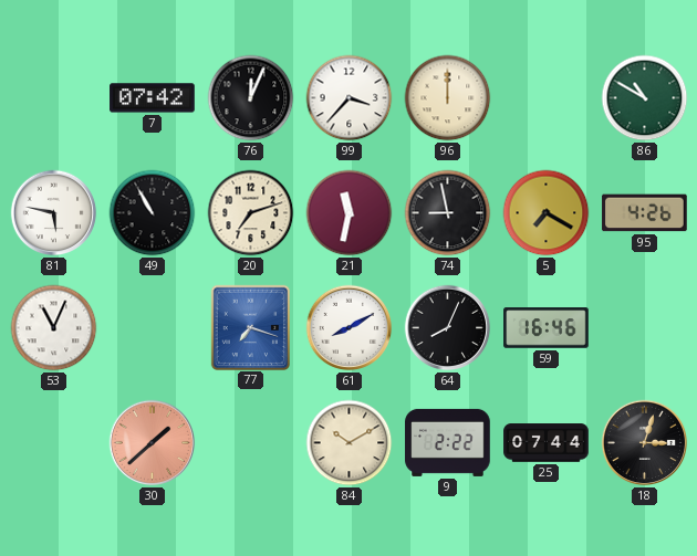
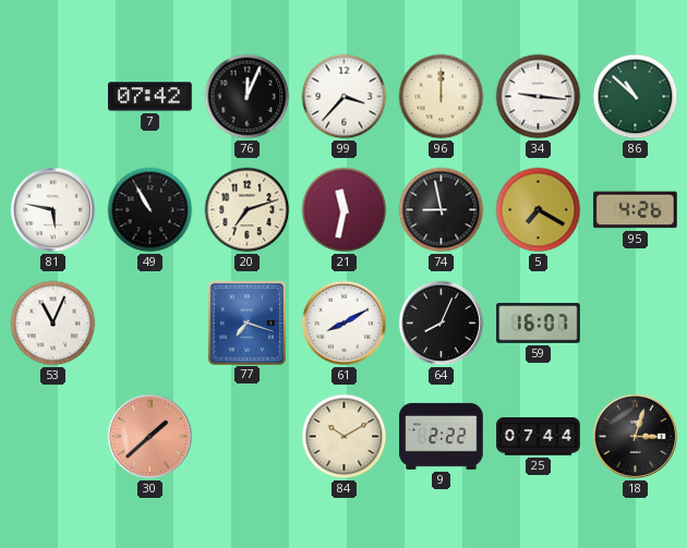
34: none -> 9:16
86: 10:50 -> 10:52
59: 16:46 -> 16:07
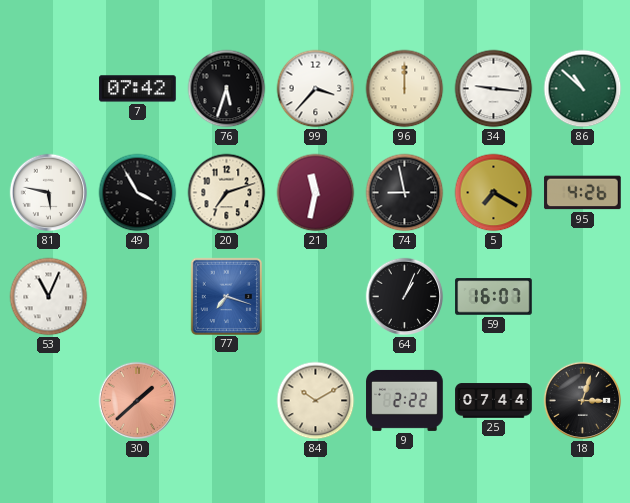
76: 12:04 -> 5:33
49: 10:55 -> 3:55
61: 8:10 -> none
64: 8:04 -> 1:04
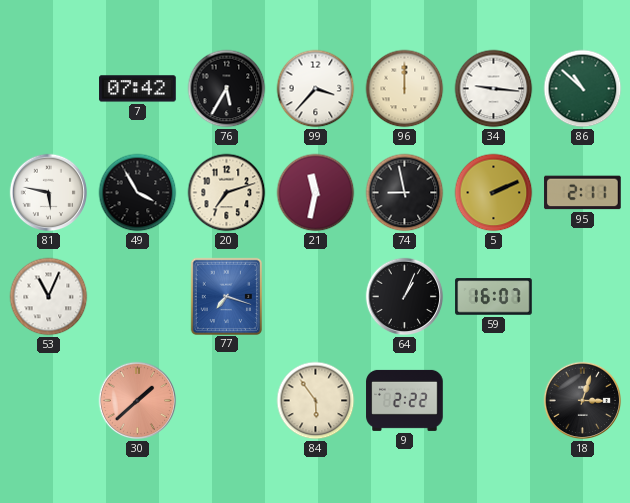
76: 5:33 -> 5:35
5: 7:20 -> 2:11
95: 4:26 -> 2:11
84: 10:10 -> 5:54
25: 07:44 -> none
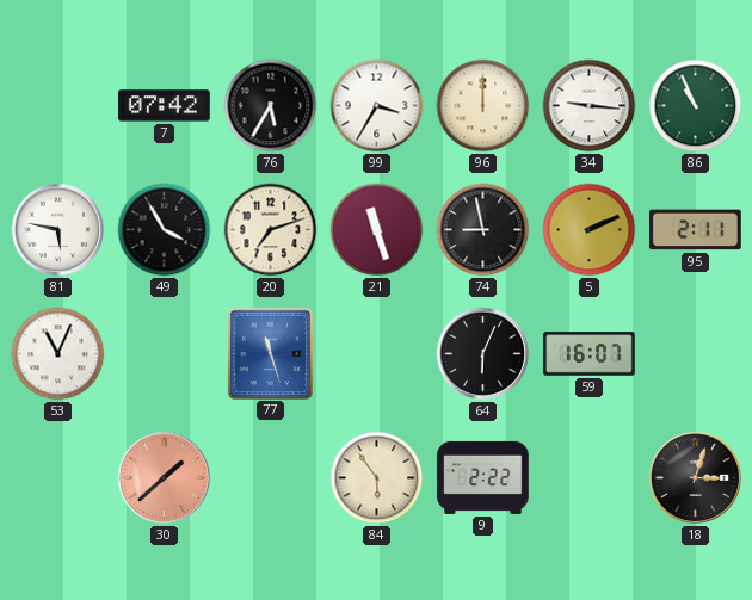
99: 3:37 -> 3:35
86: 10:52 -> 10:56
21: 11:32 -> 11:27
77: 7:18 -> 11:27
64: 1:04 -> 6:04
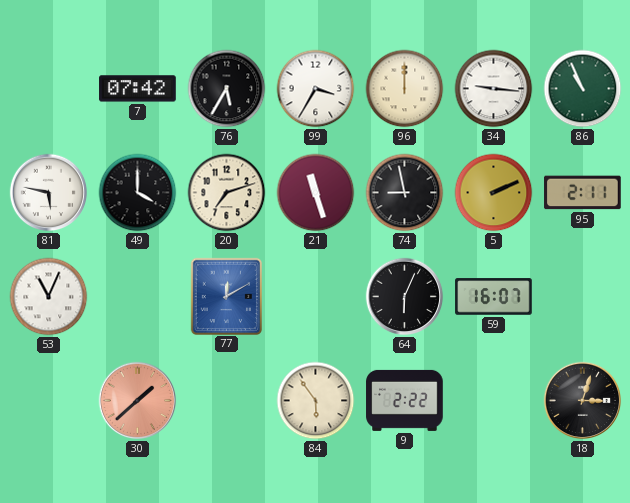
49: 3:55 -> 4:00
77: 11:27 -> 12:10
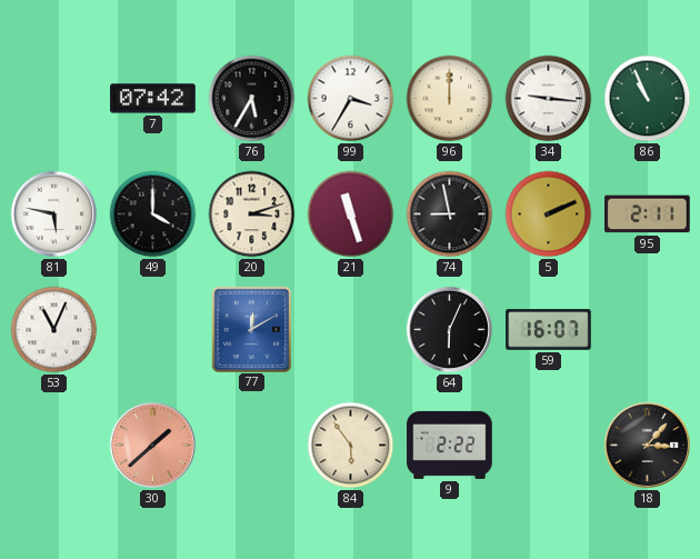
20: 7:12 -> 3:12
18: 3:03 -> 3:07
